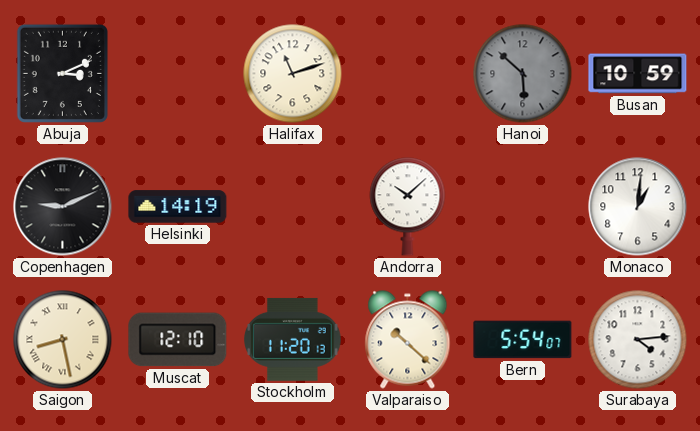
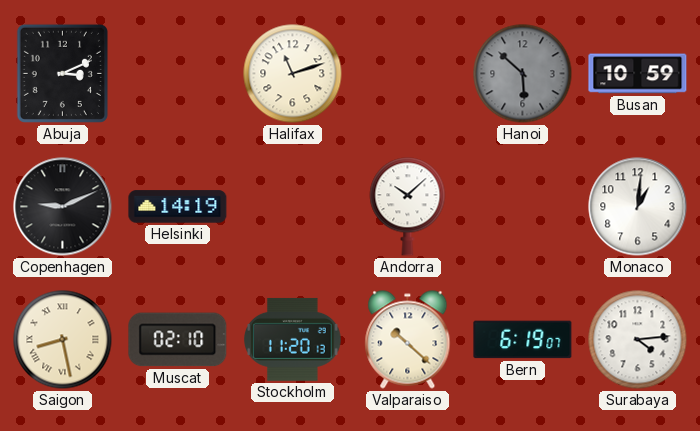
Muscat: 12:10 -> 02:10
Bern: 5:54 -> 6:19
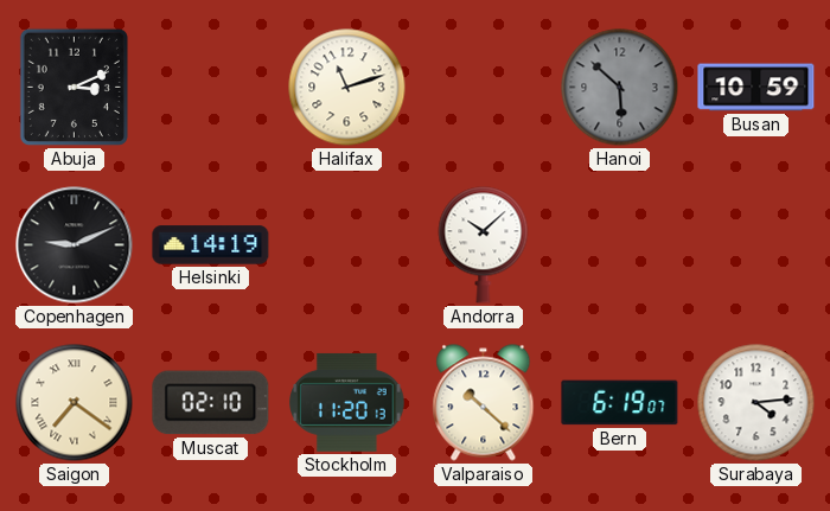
Monaco: 1:01 -> none
Saigon: 8:28 -> 7:21
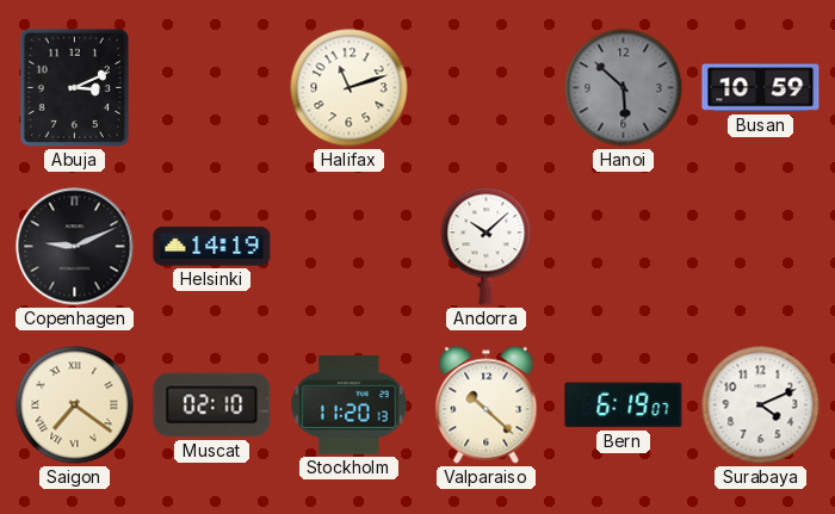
Surabaya: 4:14 -> 4:11
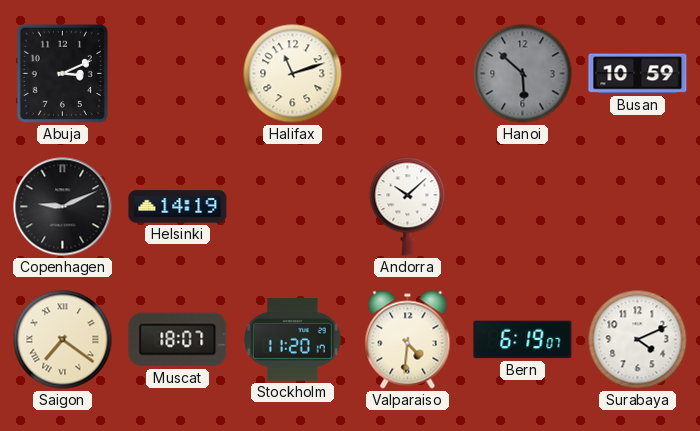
Muscat: 02:10 -> 18:07
Stockholm: 11:20:13 -> 11:20:17
Valparaiso: 10:22 -> 4:31
